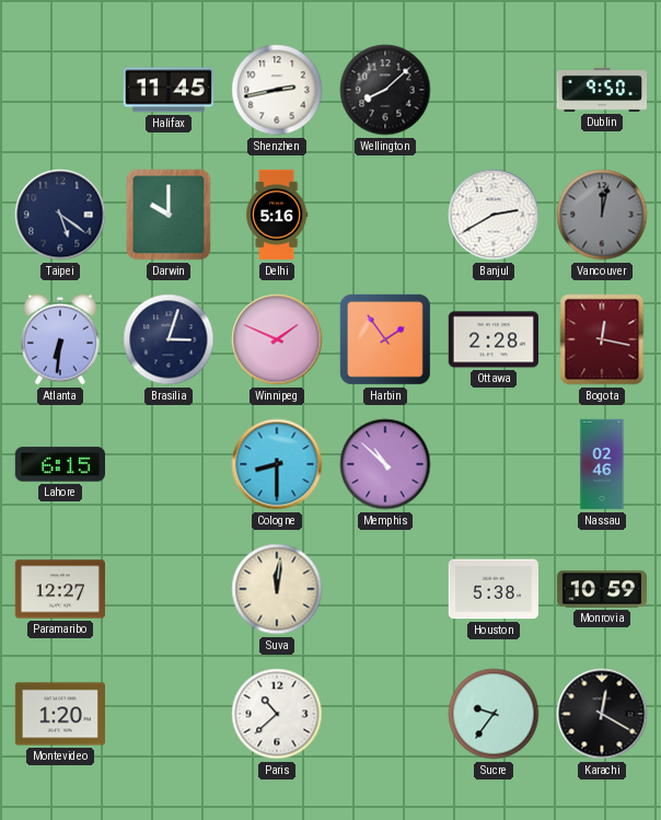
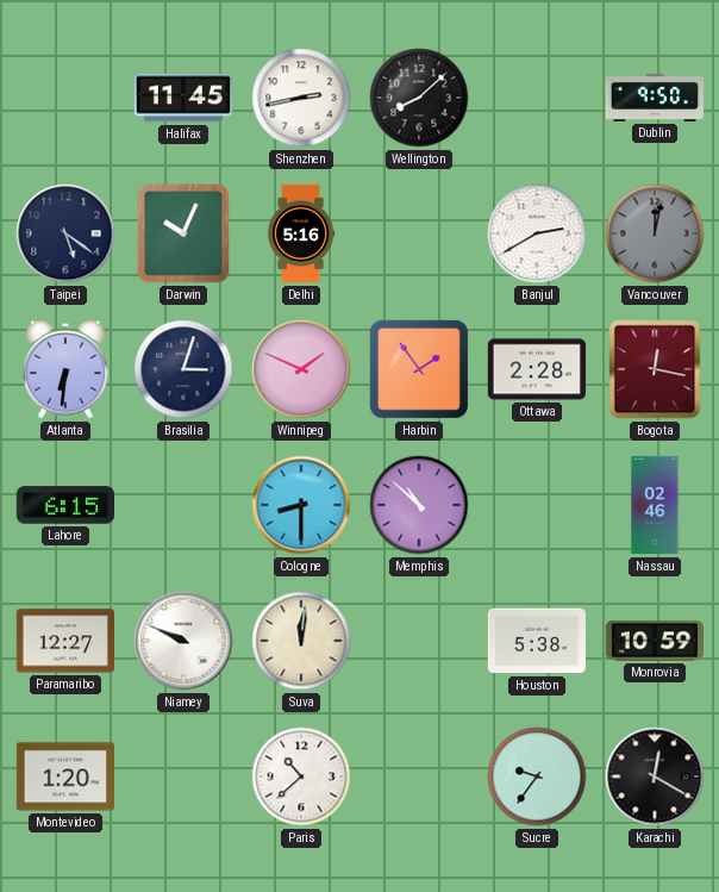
Darwin: 10:00 -> 10:04
Niamey: none -> 9:49
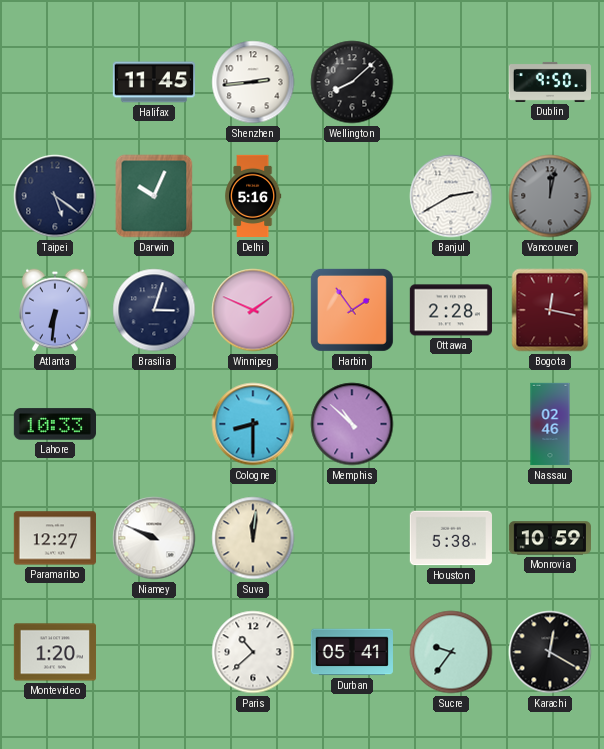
Shenzhen: 2:43 -> 2:44
Lahore: 6:15 -> 10:33
Durban: none -> 05:41
